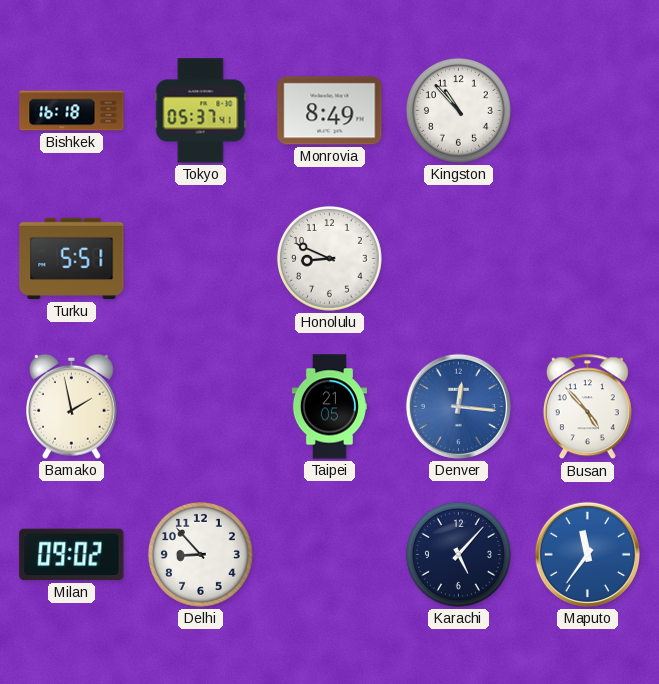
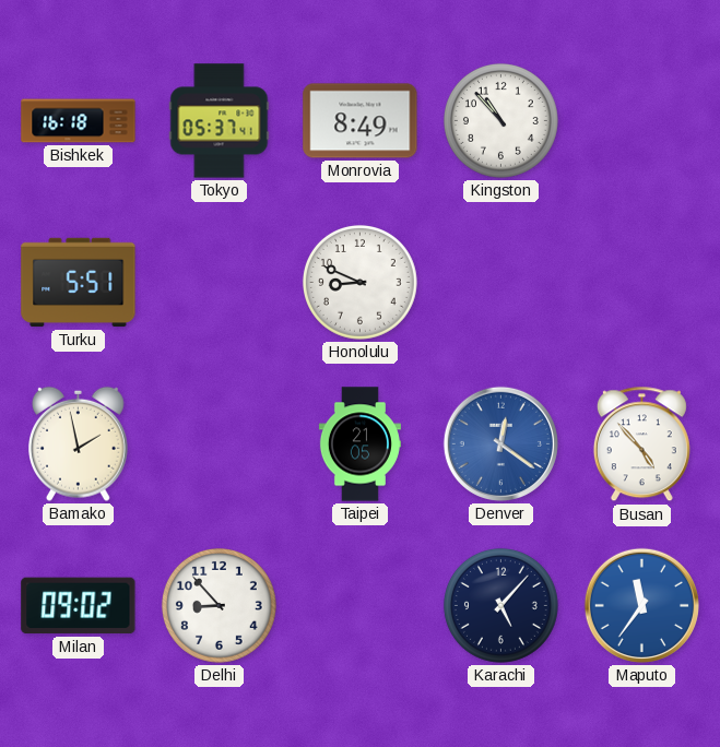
Denver: 12:16 -> 12:21
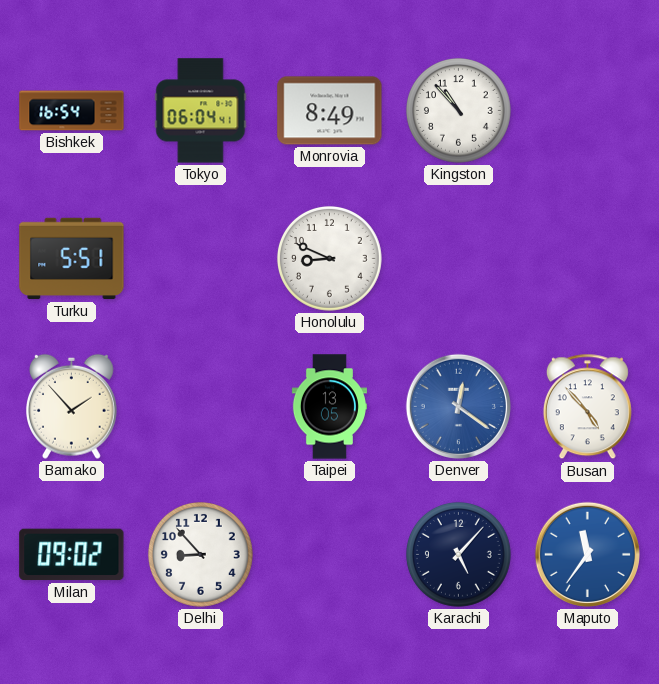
Bishkek: 16:18 -> 16:54
Tokyo: 05:37 -> 06:04
Bamako: 1:58 -> 1:53
Taipei: 21:05 -> 13:05
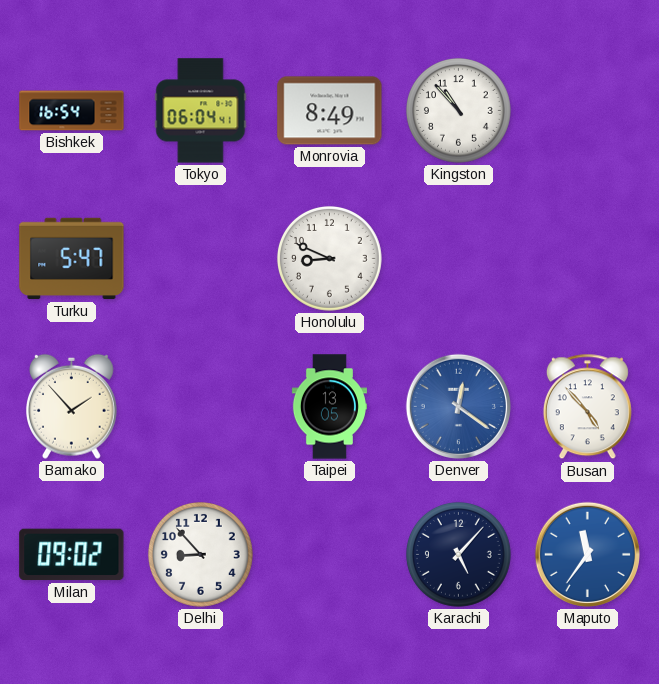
Turku: 5:51 -> 5:47
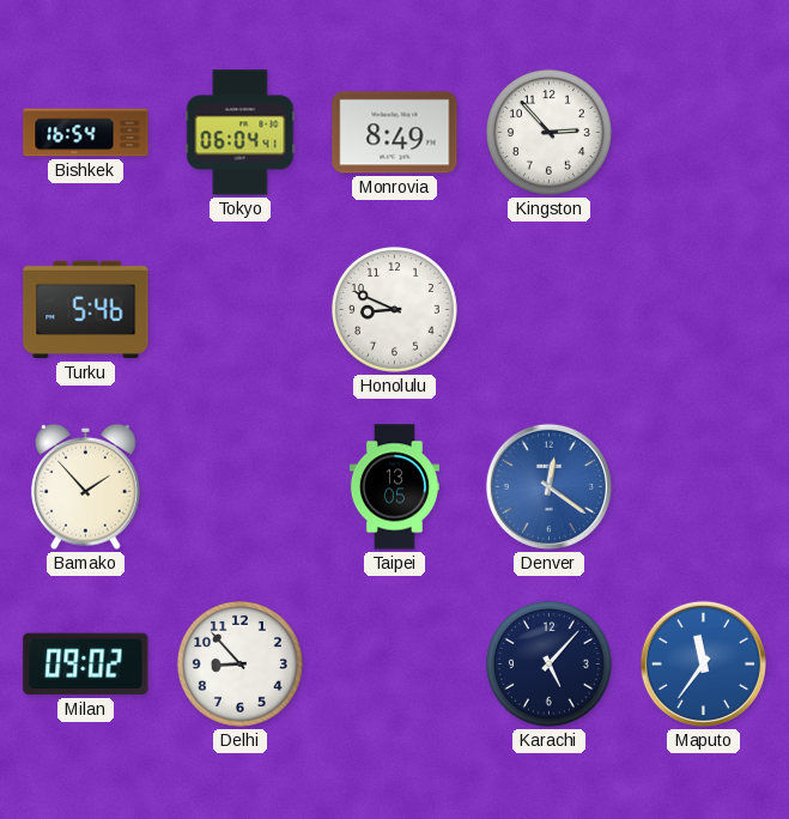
Kingston: 10:53 -> 2:53
Turku: 5:47 -> 5:46
Busan: 4:53 -> none
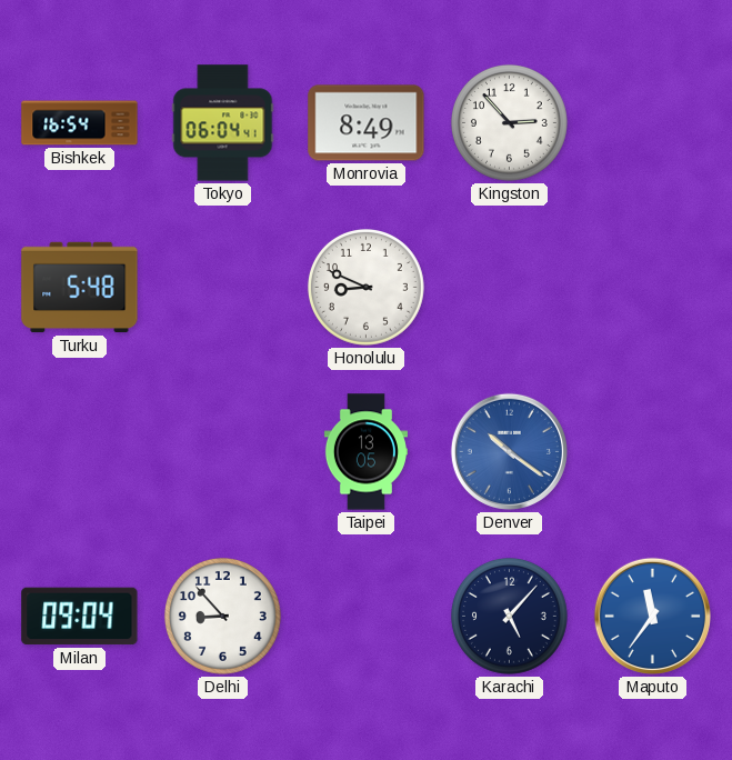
Turku: 5:46 -> 5:48
Bamako: 1:53 -> none
Denver: 12:21 -> 10:21
Milan: 09:02 -> 09:04
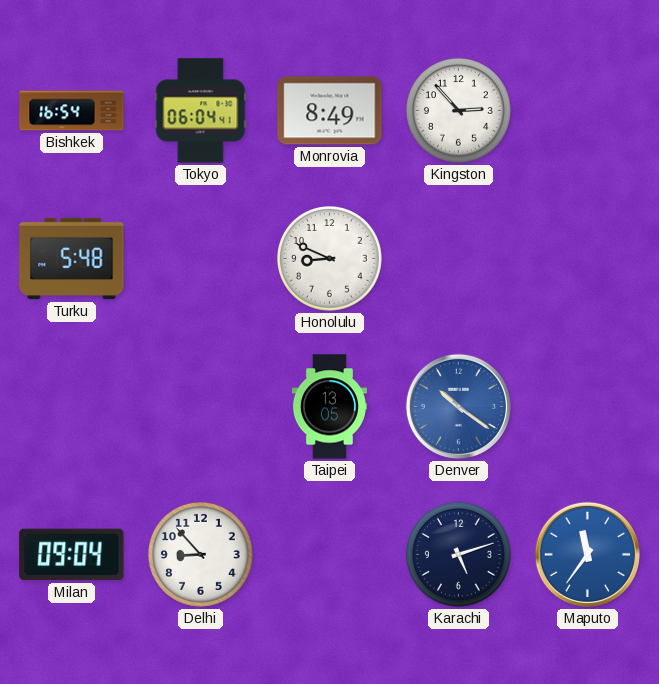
Karachi: 5:07 -> 5:12
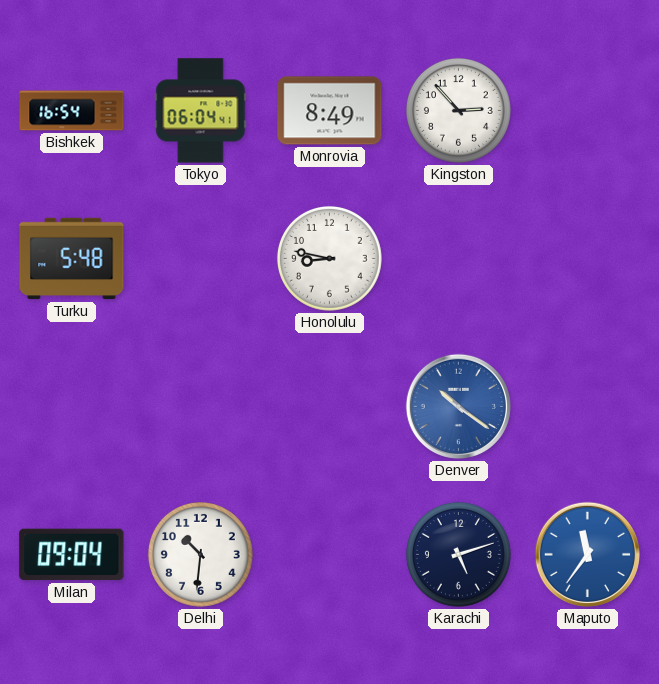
Honolulu: 8:49 -> 8:47
Taipei: 13:05 -> none
Delhi: 8:53 -> 10:31
